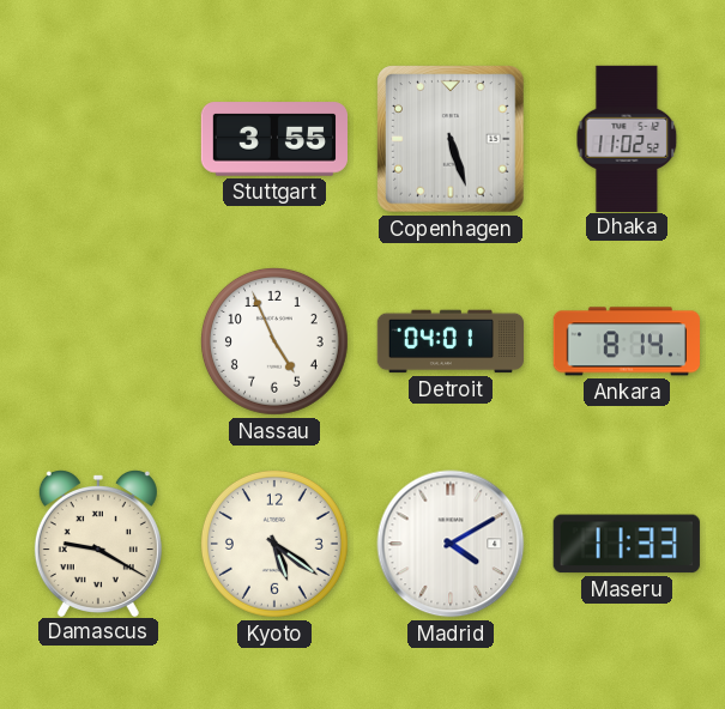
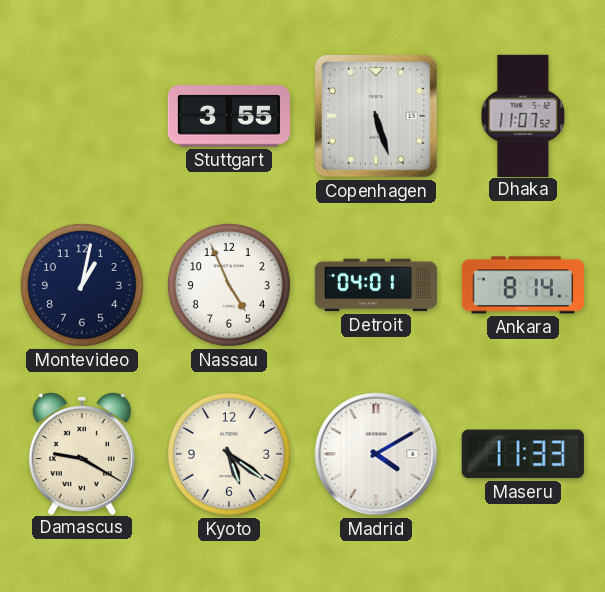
Dhaka: 11:02 -> 11:07
Montevideo: none -> 1:02
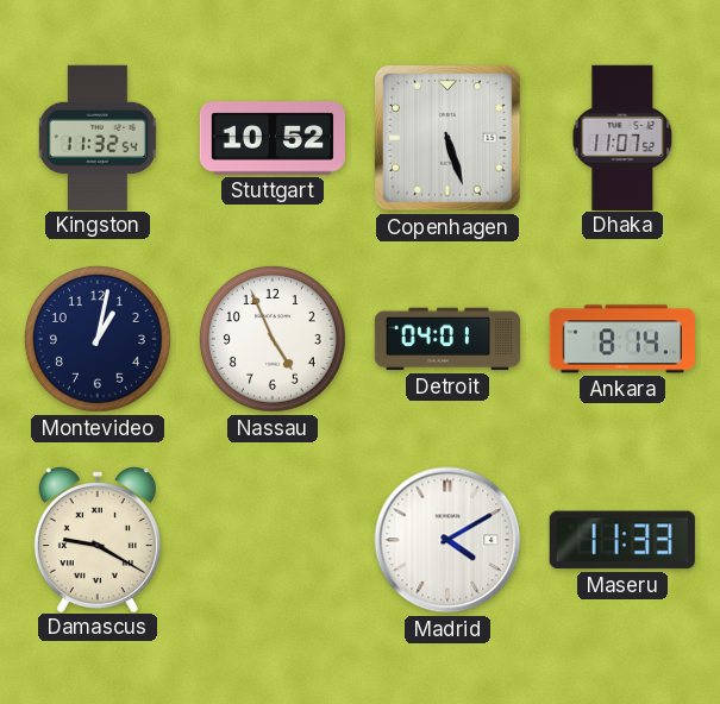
Kingston: none -> 11:32
Stuttgart: 3:55 -> 10:52
Kyoto: 5:21 -> none
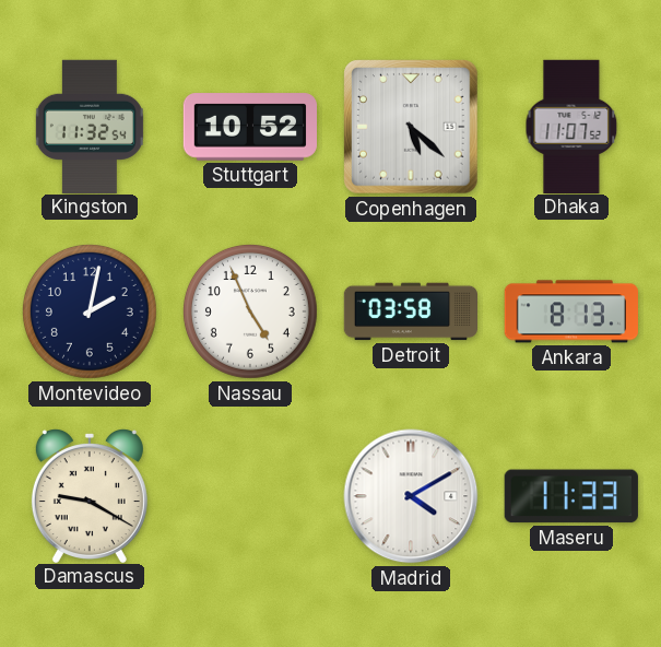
Copenhagen: 5:27 -> 5:22
Montevideo: 1:02 -> 2:02
Detroit: 04:01 -> 03:58
Ankara: 8:14 -> 8:13
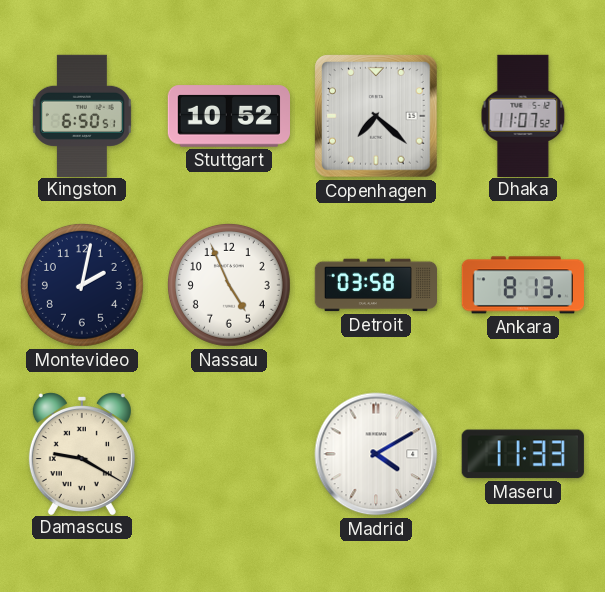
Kingston: 11:32 -> 6:50
Copenhagen: 5:22 -> 7:22
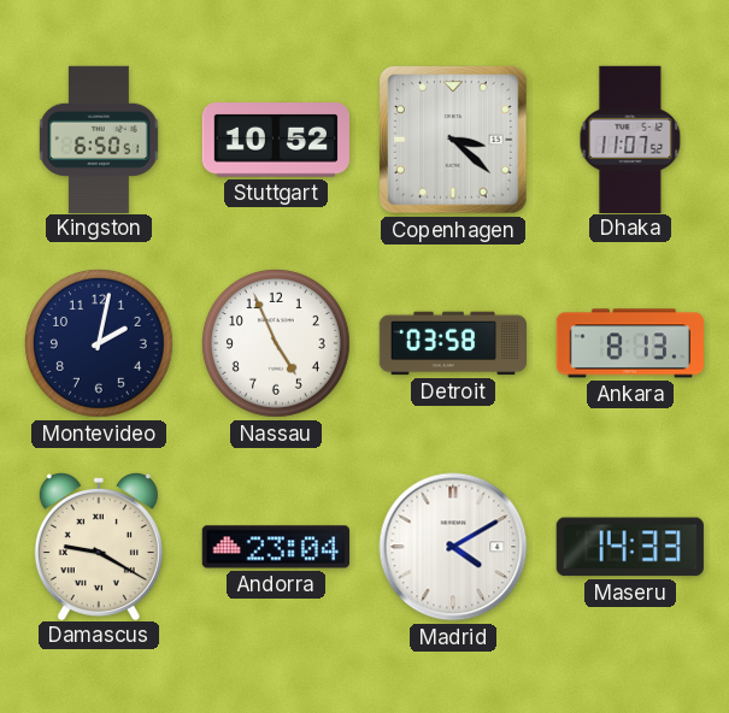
Copenhagen: 7:22 -> 3:22
Andorra: none -> 23:04
Maseru: 11:33 -> 14:33
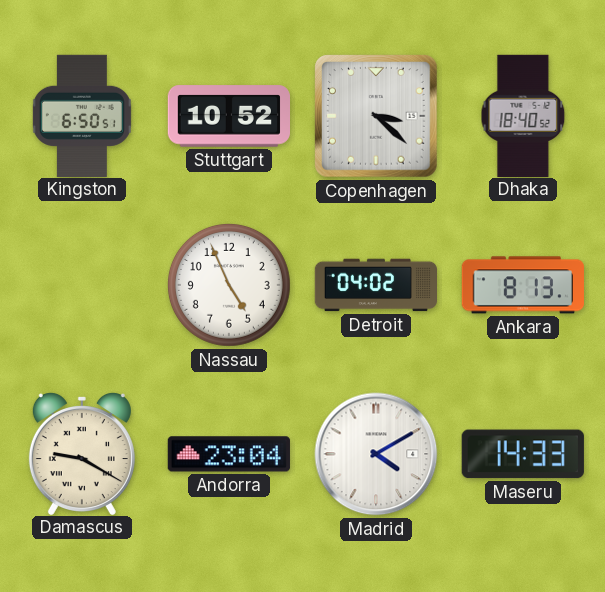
Dhaka: 11:07 -> 18:40
Montevideo: 2:02 -> none
Detroit: 03:58 -> 04:02
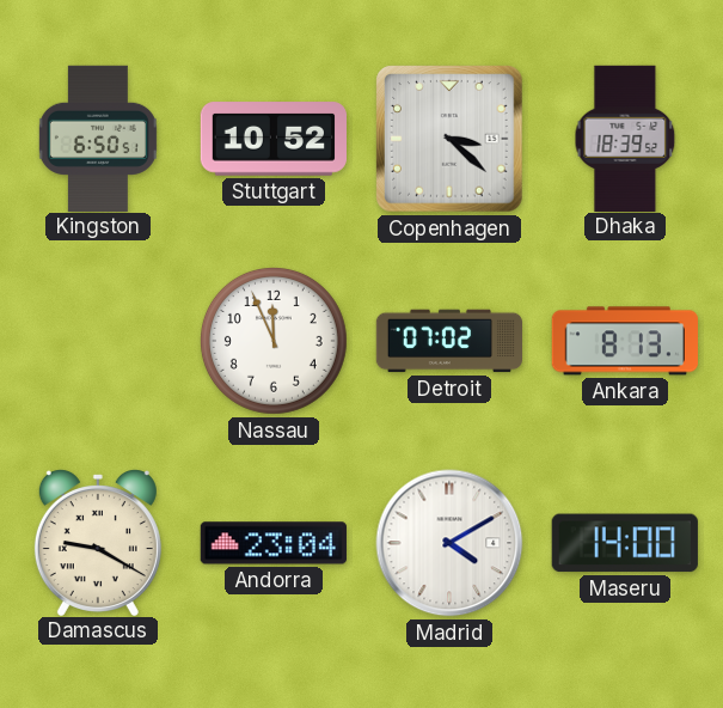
Dhaka: 18:40 -> 18:39
Nassau: 4:56 -> 11:56
Detroit: 04:02 -> 07:02
Maseru: 14:33 -> 14:00
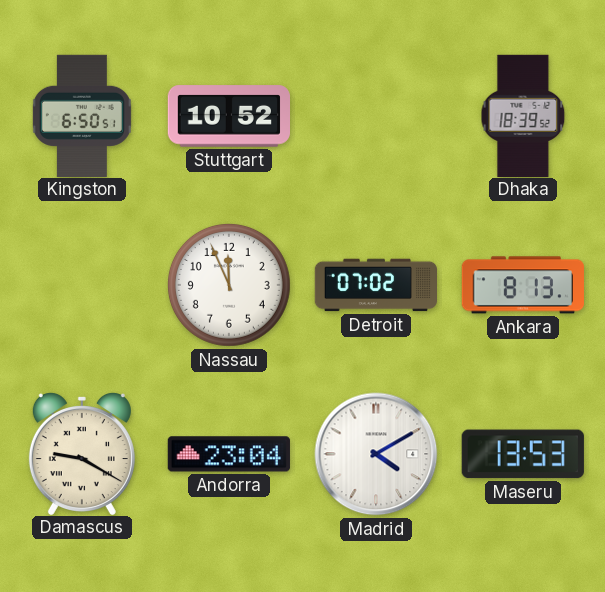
Copenhagen: 3:22 -> none
Maseru: 14:00 -> 13:53
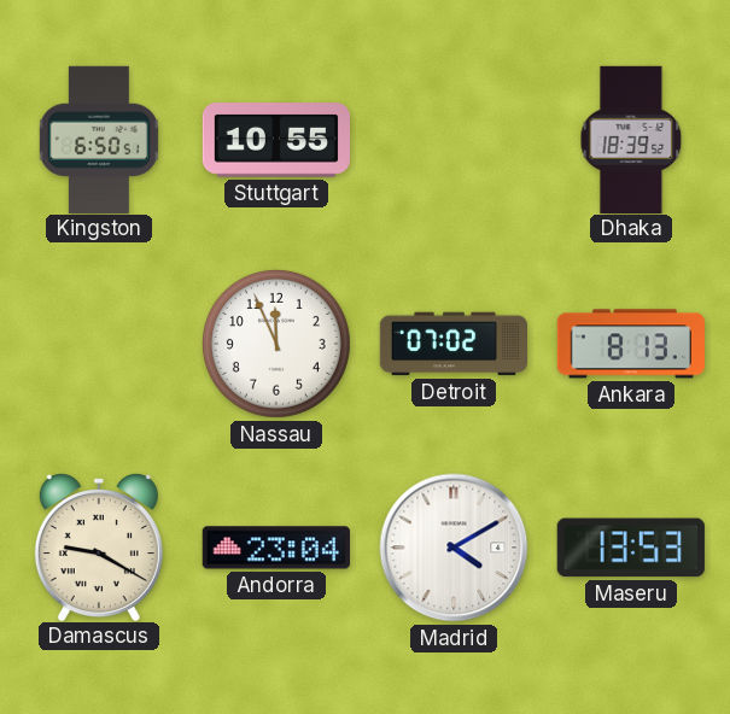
Stuttgart: 10:52 -> 10:55
